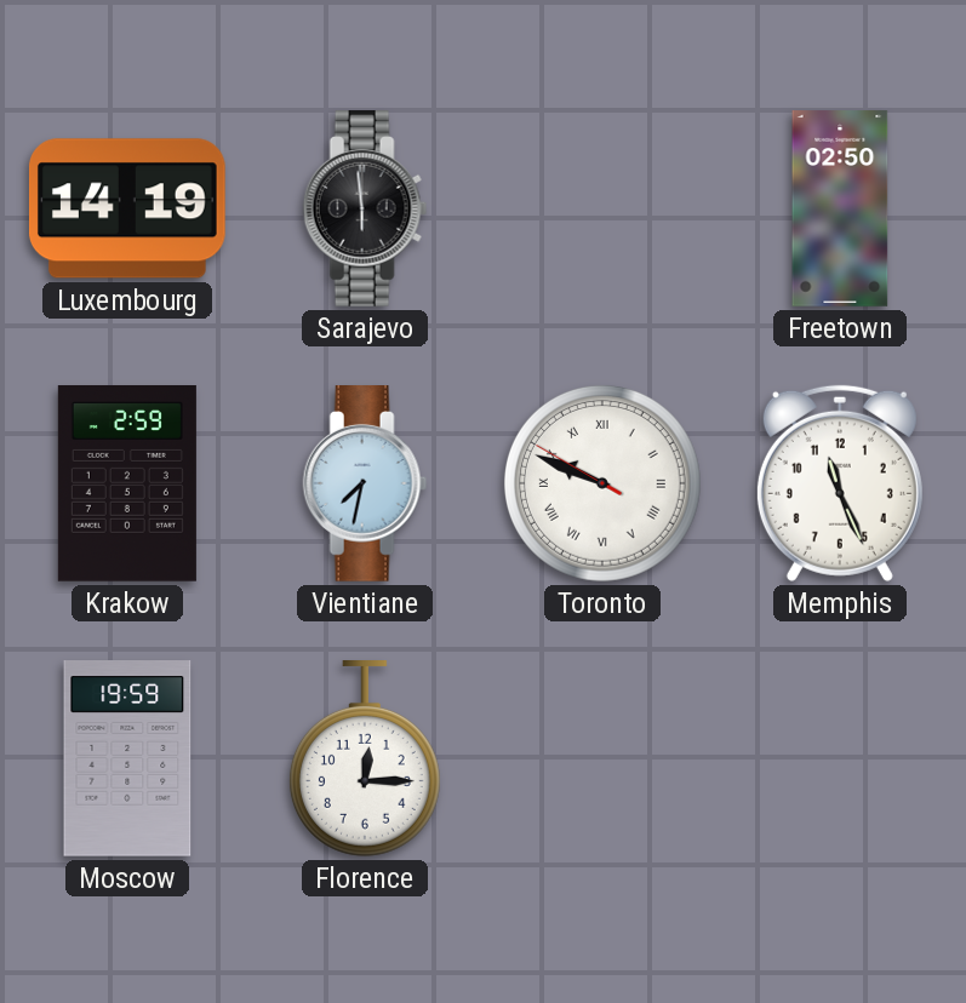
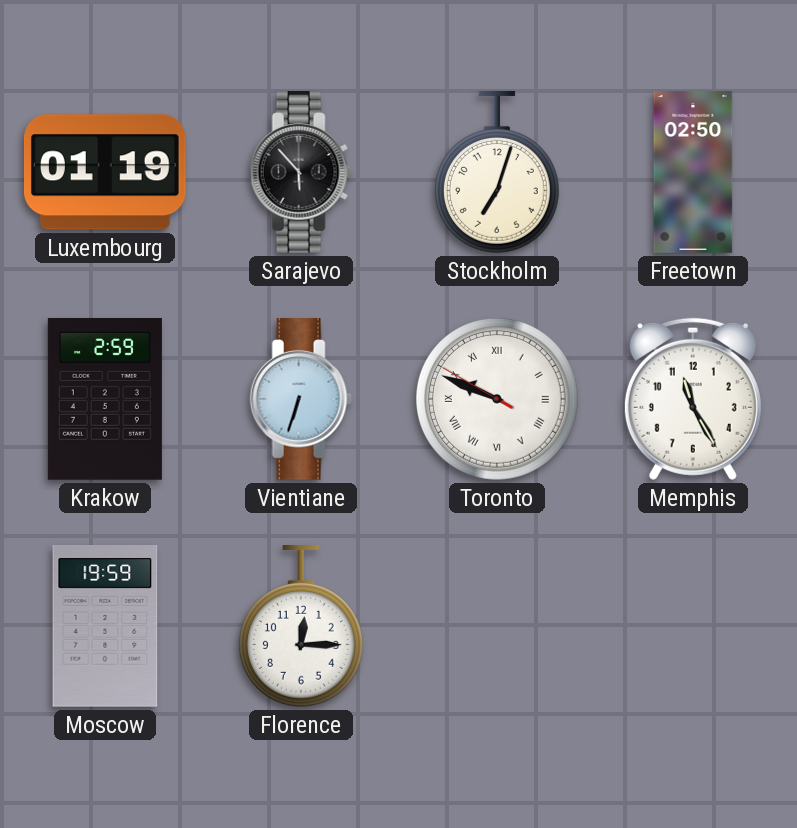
Luxembourg: 14:19 -> 01:19
Sarajevo: 5:59 -> 5:53
Stockholm: none -> 7:03
Vientiane: 7:32 -> 6:33
Memphis: 11:26 -> 11:25
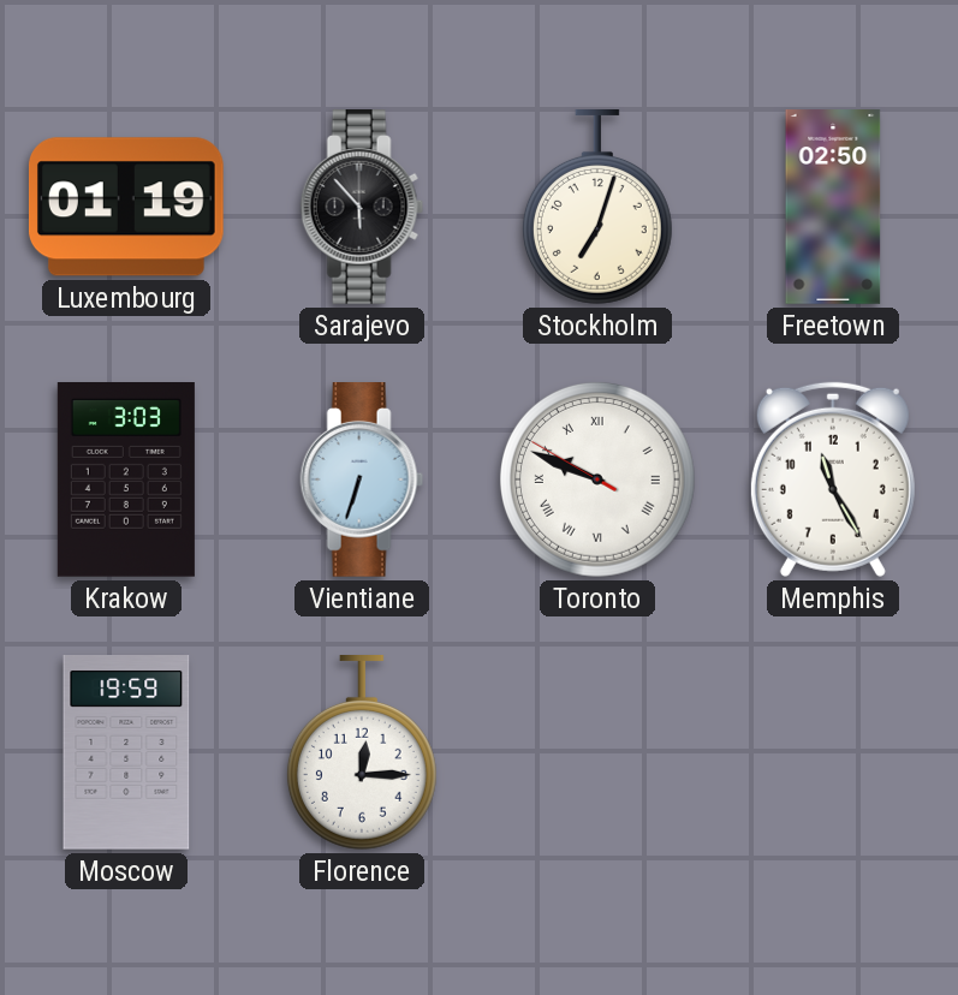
Krakow: 2:59 -> 3:03
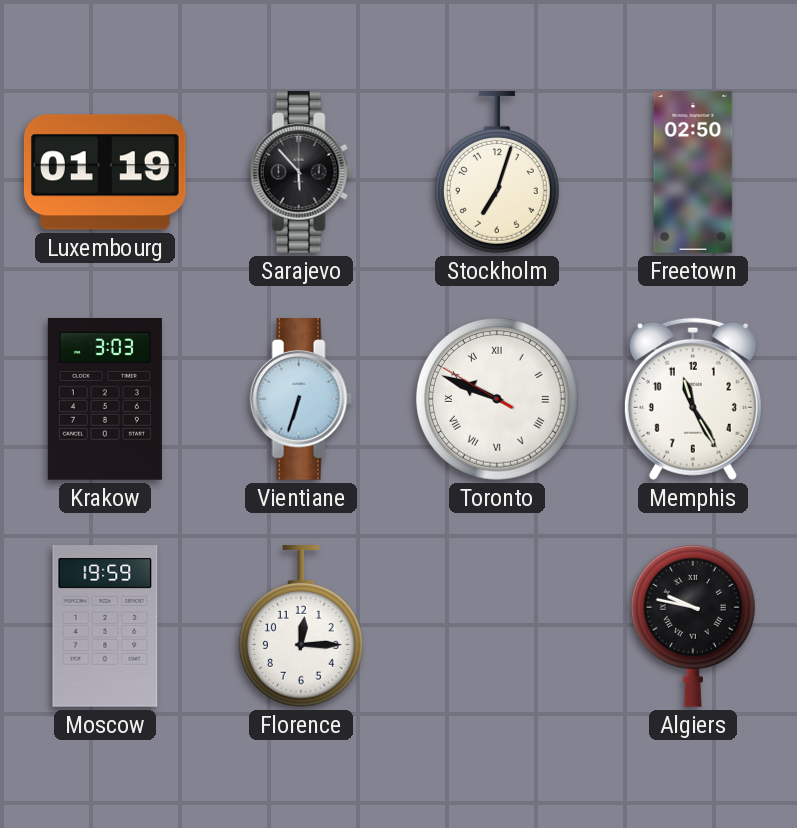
Algiers: none -> 9:47
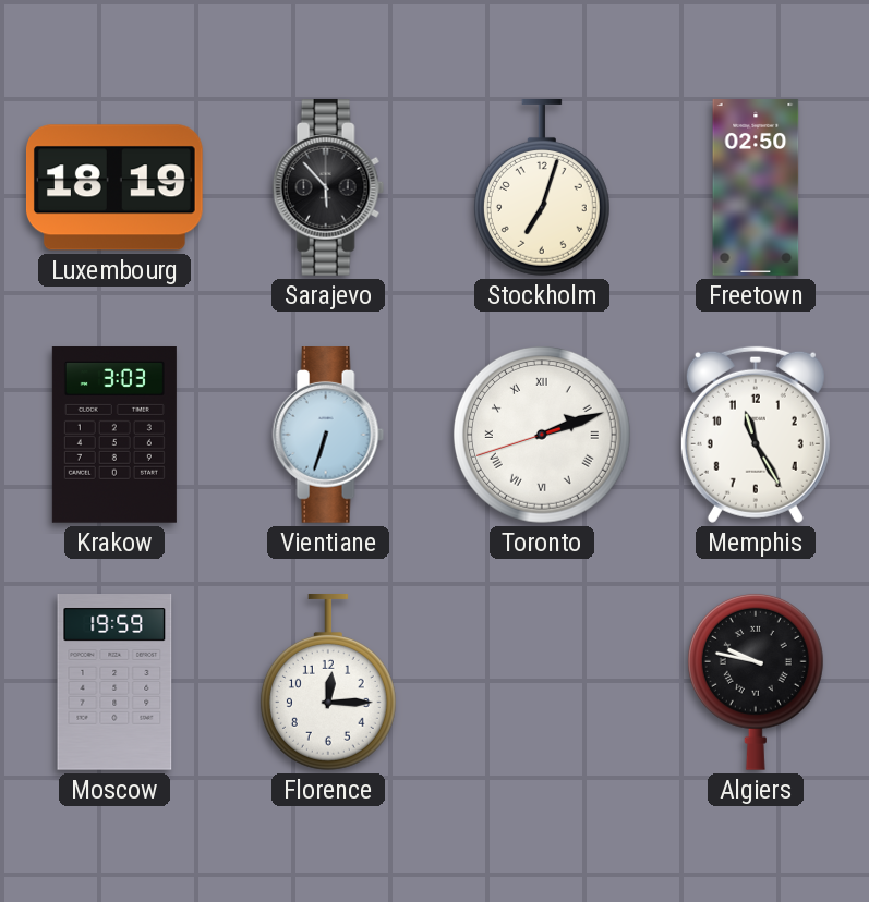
Luxembourg: 01:19 -> 18:19
Toronto: 9:48 -> 2:11
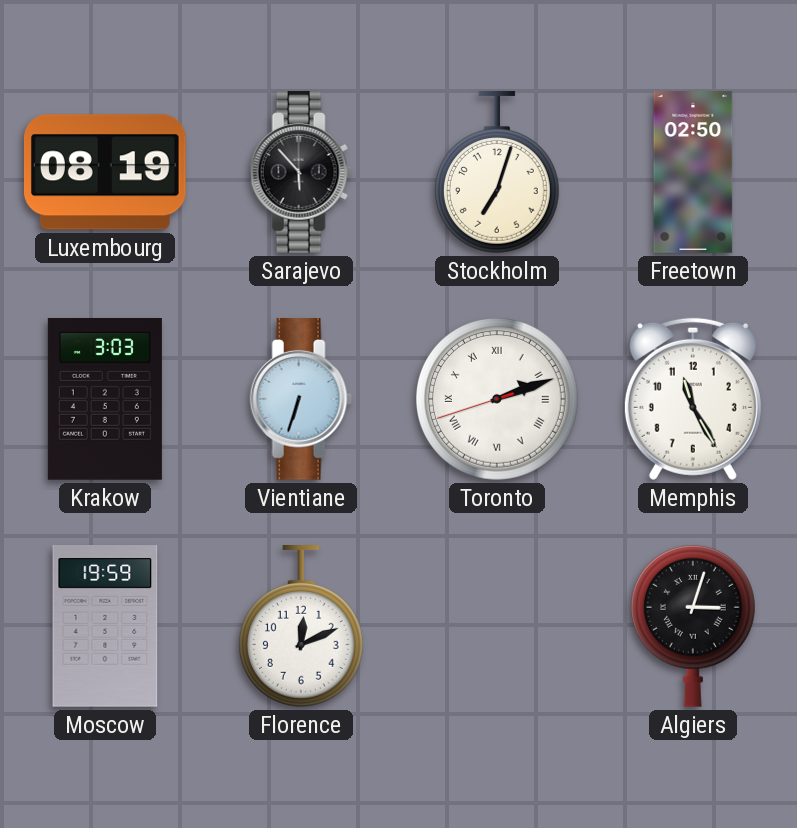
Luxembourg: 18:19 -> 08:19
Florence: 12:15 -> 12:11
Algiers: 9:47 -> 3:03
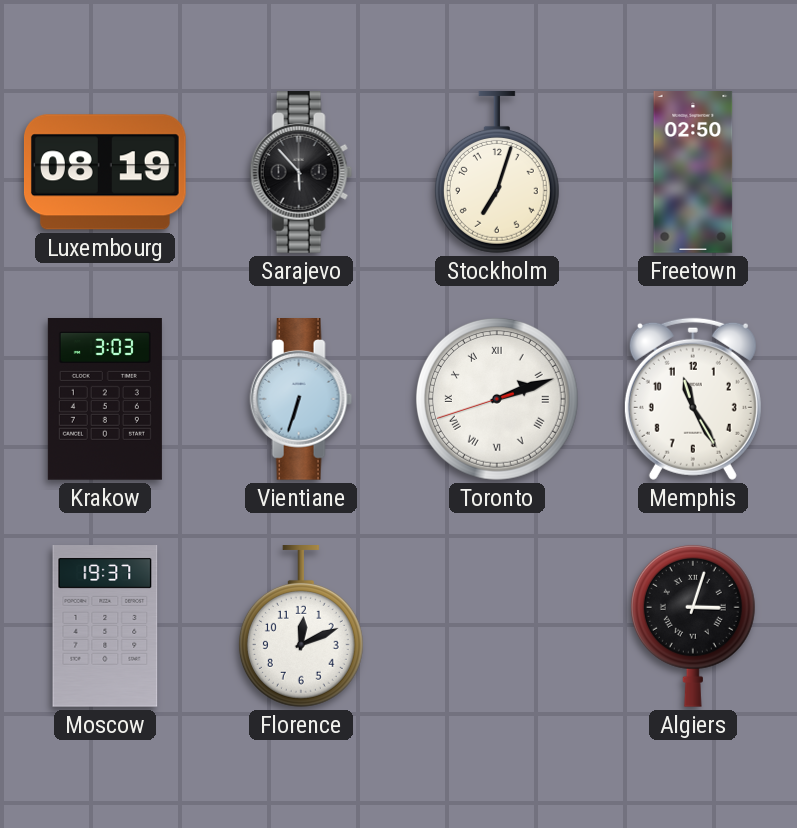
Moscow: 19:59 -> 19:37
